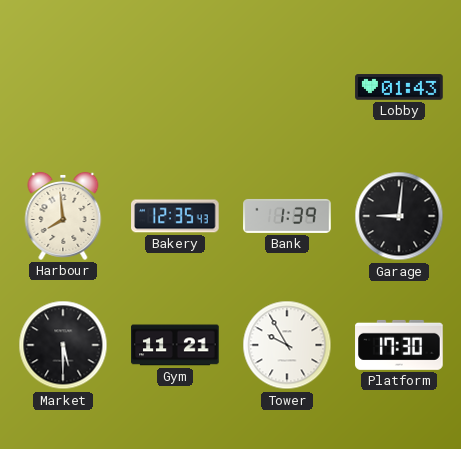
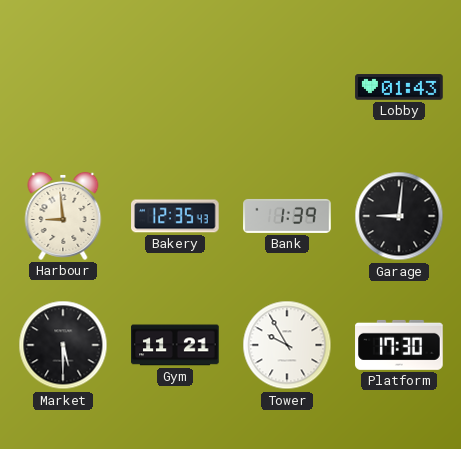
Harbour: 7:59 -> 8:59
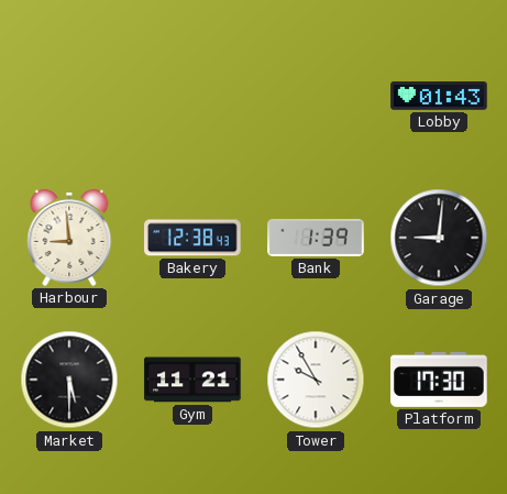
Bakery: 12:35 -> 12:38
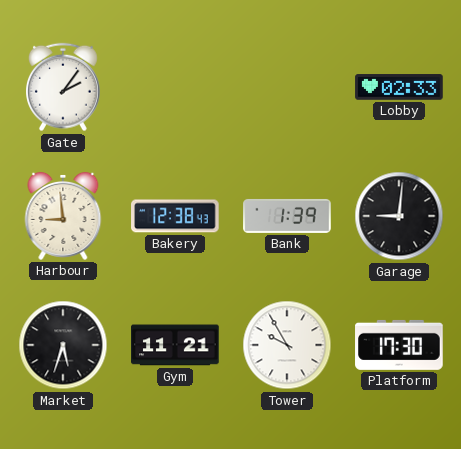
Gate: none -> 2:06
Lobby: 01:43 -> 02:33
Market: 5:30 -> 5:33
